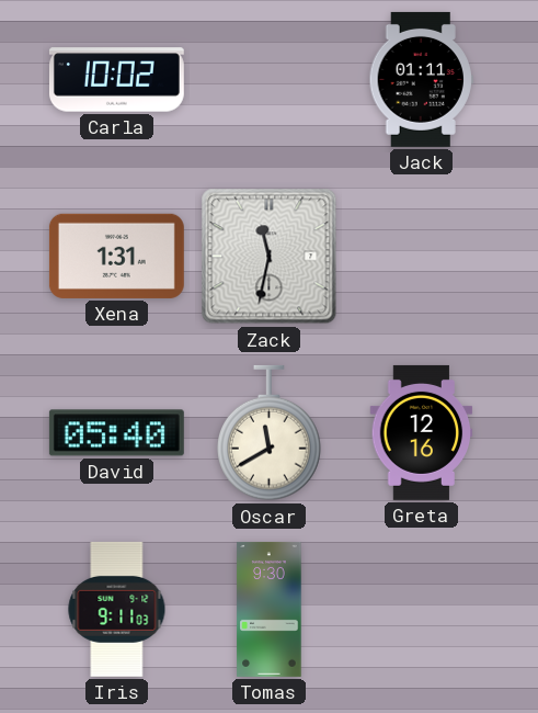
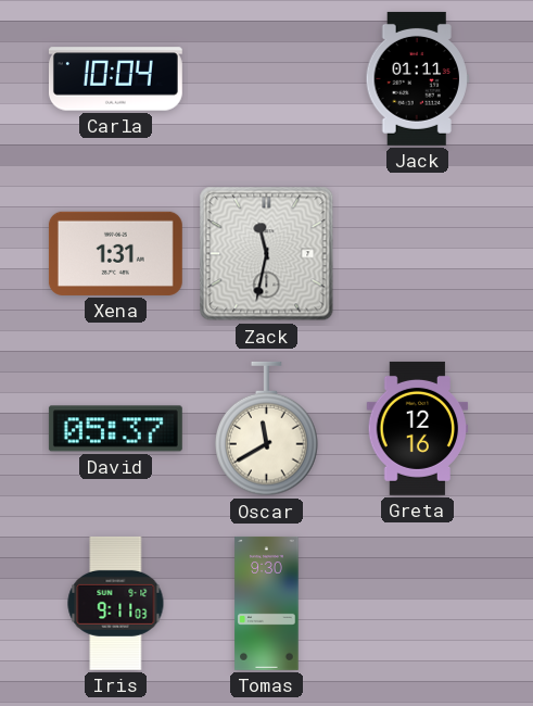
Carla: 10:02 -> 10:04
David: 05:40 -> 05:37
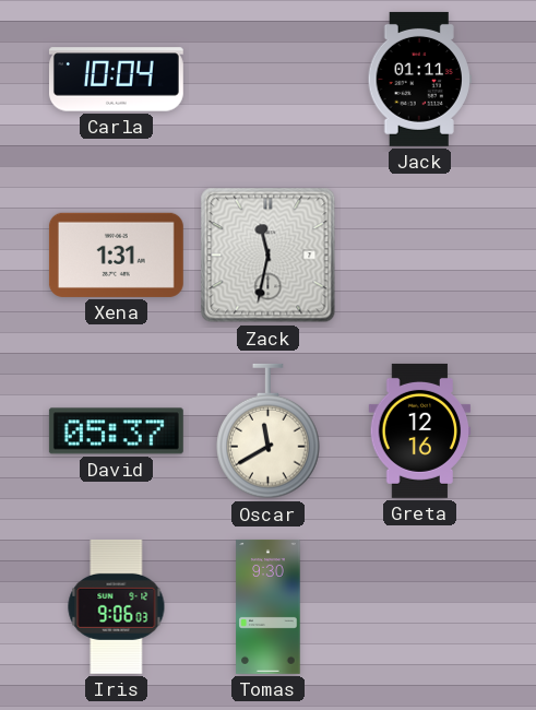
Iris: 9:11 -> 9:06
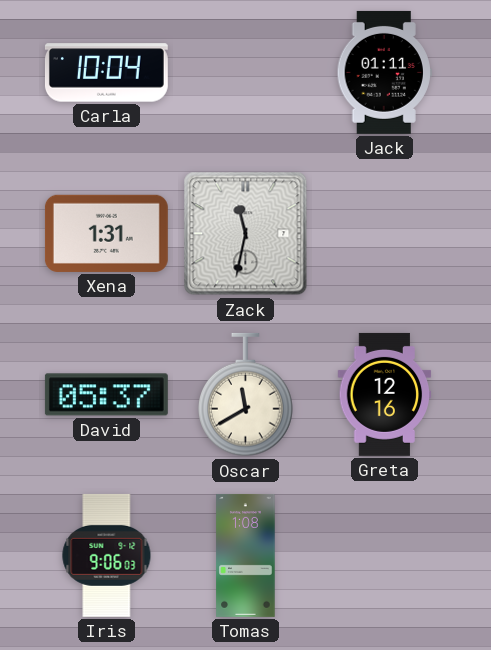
Tomas: 9:30 -> 1:08
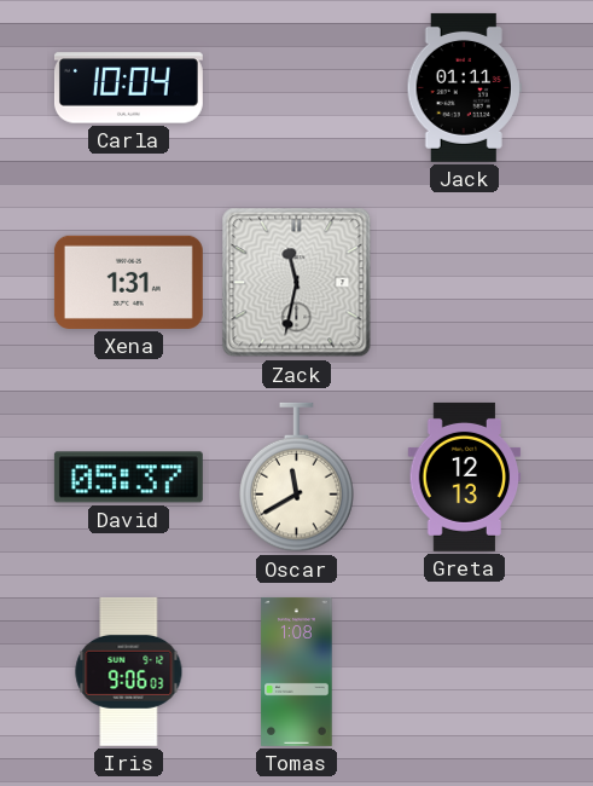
Greta: 12:16 -> 12:13
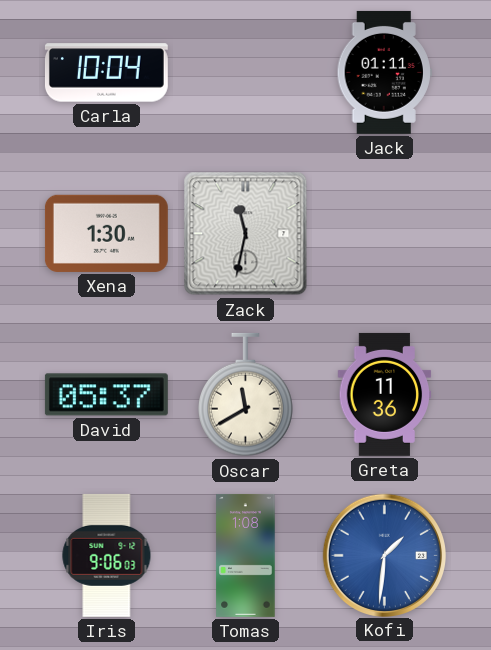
Xena: 1:31 -> 1:30
Greta: 12:13 -> 11:36
Kofi: none -> 1:31
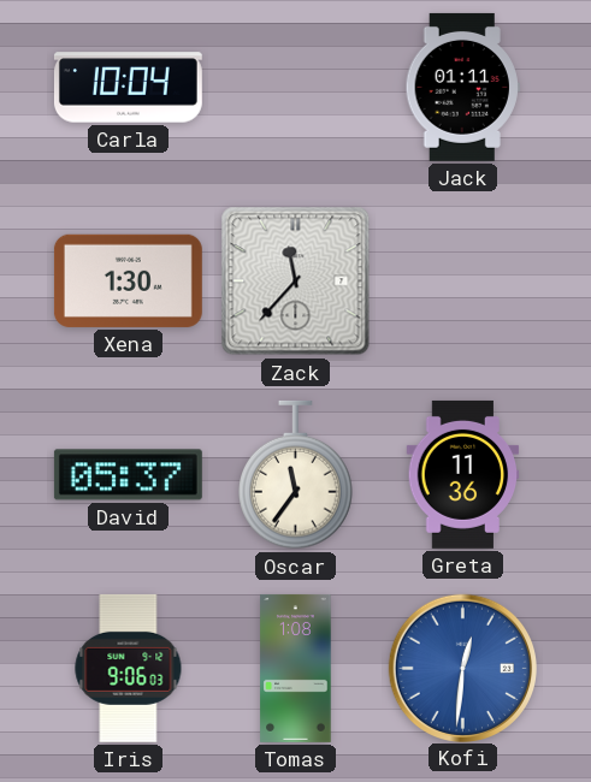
Zack: 11:32 -> 11:37
Oscar: 11:40 -> 11:36
Kofi: 1:31 -> 12:31
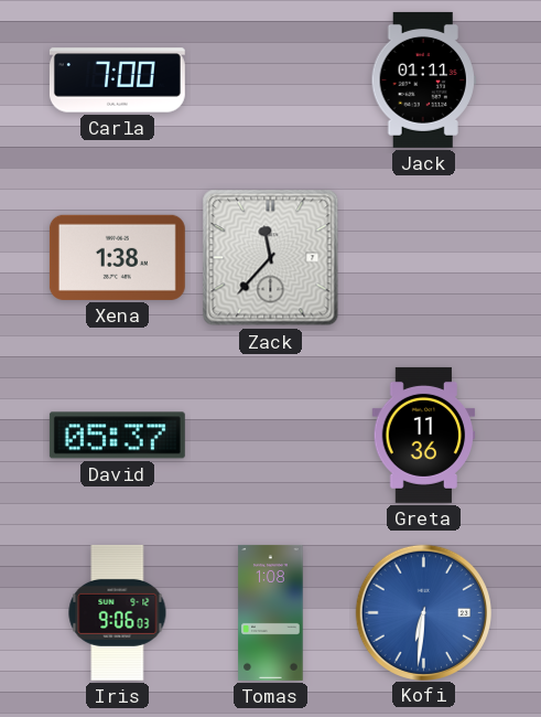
Carla: 10:04 -> 7:00
Xena: 1:30 -> 1:38
Oscar: 11:36 -> none
Kofi: 12:31 -> 6:31
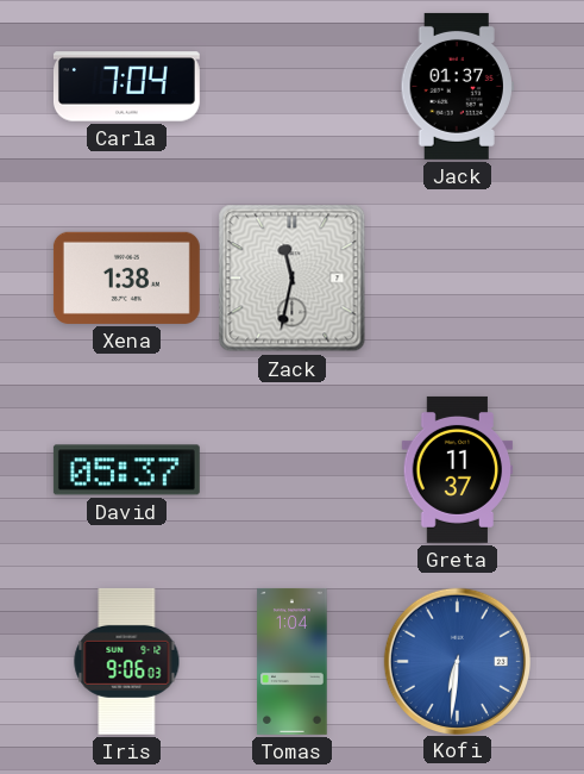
Carla: 7:00 -> 7:04
Jack: 01:11 -> 01:37
Zack: 11:37 -> 11:32
Greta: 11:36 -> 11:37
Tomas: 1:08 -> 1:04
